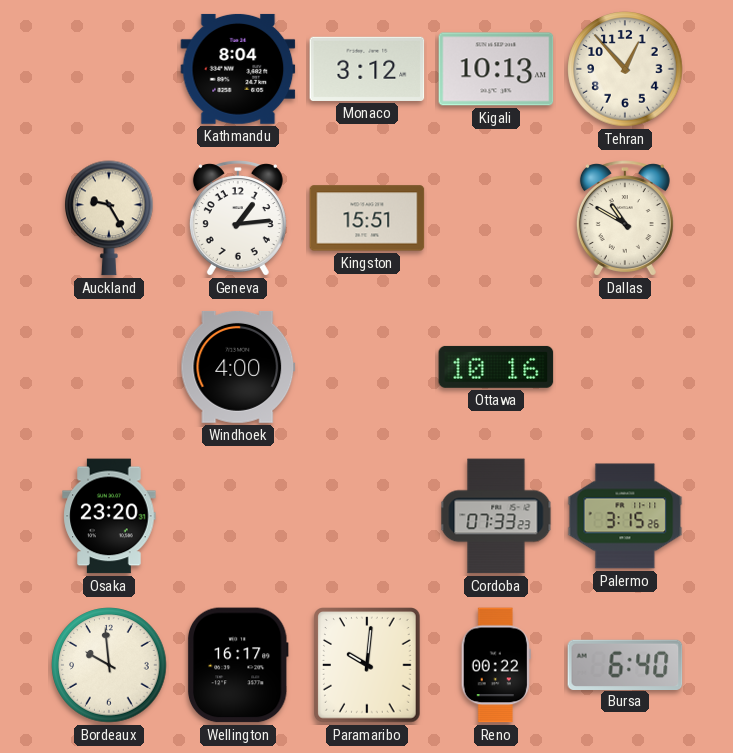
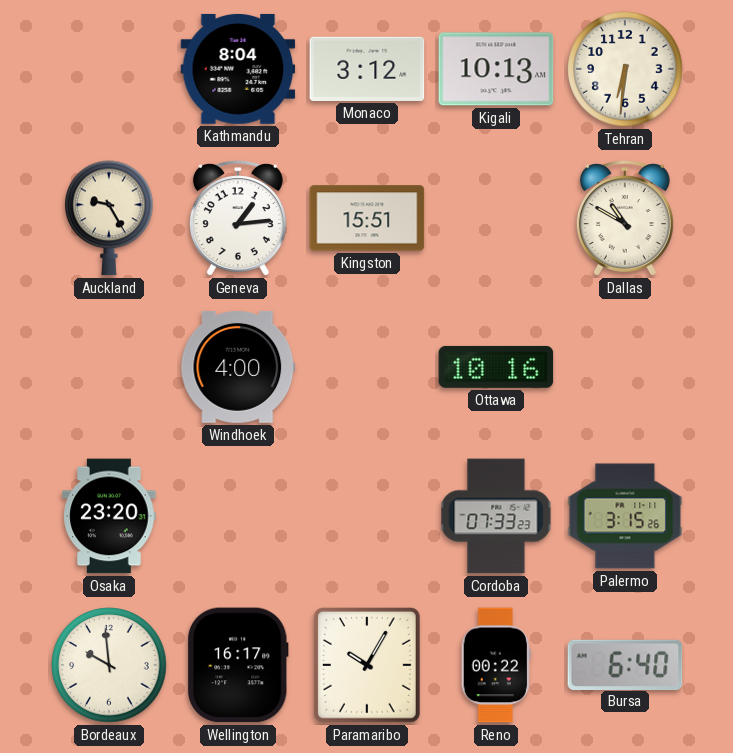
Tehran: 12:53 -> 6:31
Paramaribo: 10:01 -> 10:05
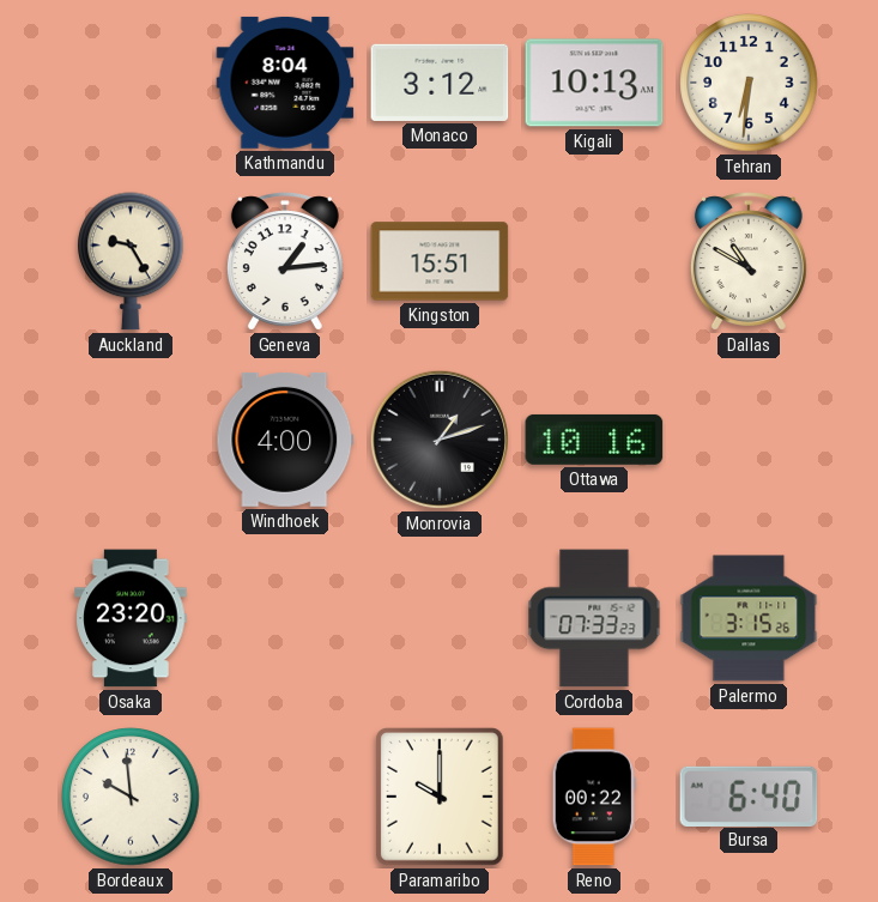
Monrovia: none -> 1:12
Wellington: 16:17 -> none
Paramaribo: 10:05 -> 10:00
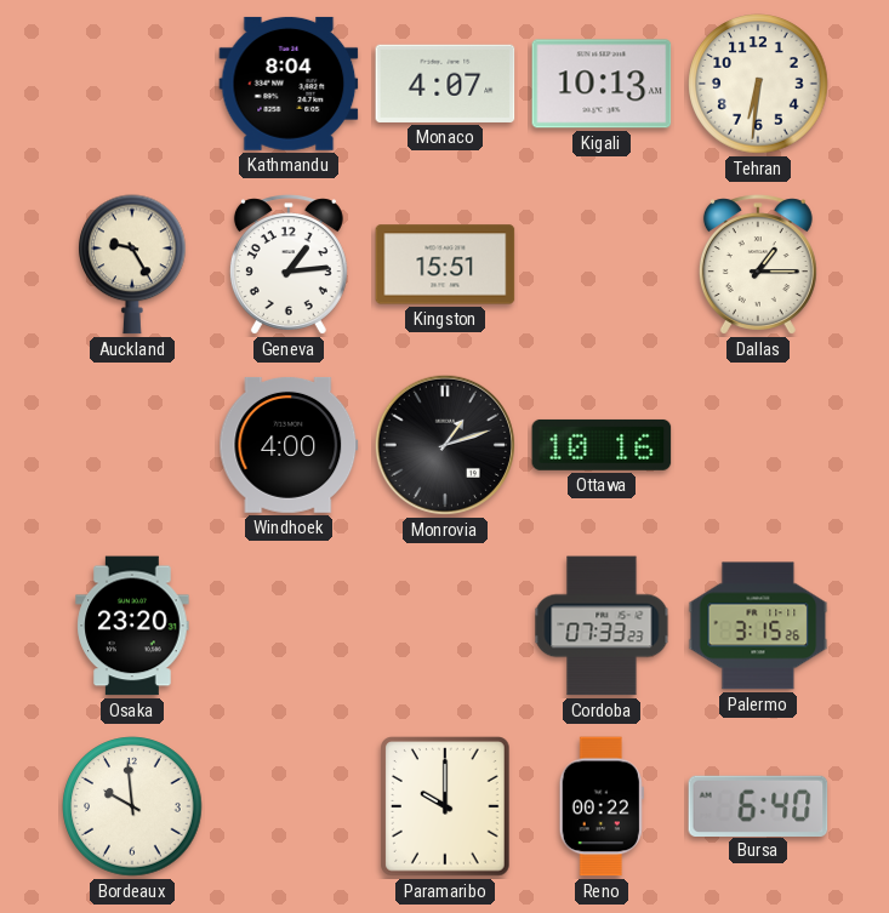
Monaco: 3:12 -> 4:07
Dallas: 10:50 -> 1:15
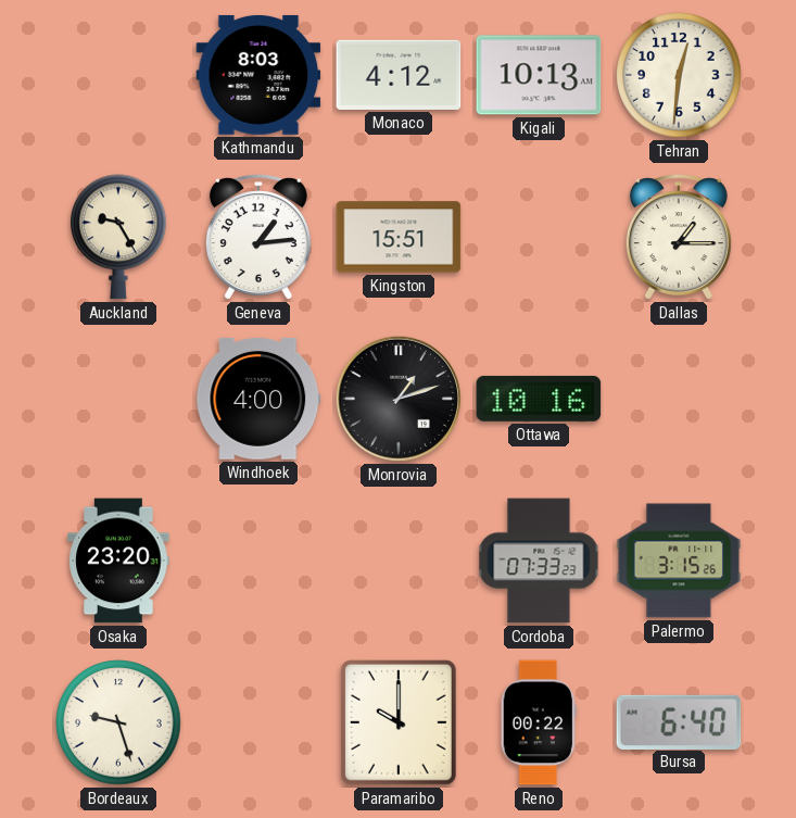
Kathmandu: 8:04 -> 8:03
Monaco: 4:07 -> 4:12
Tehran: 6:31 -> 12:31
Bordeaux: 9:59 -> 9:27
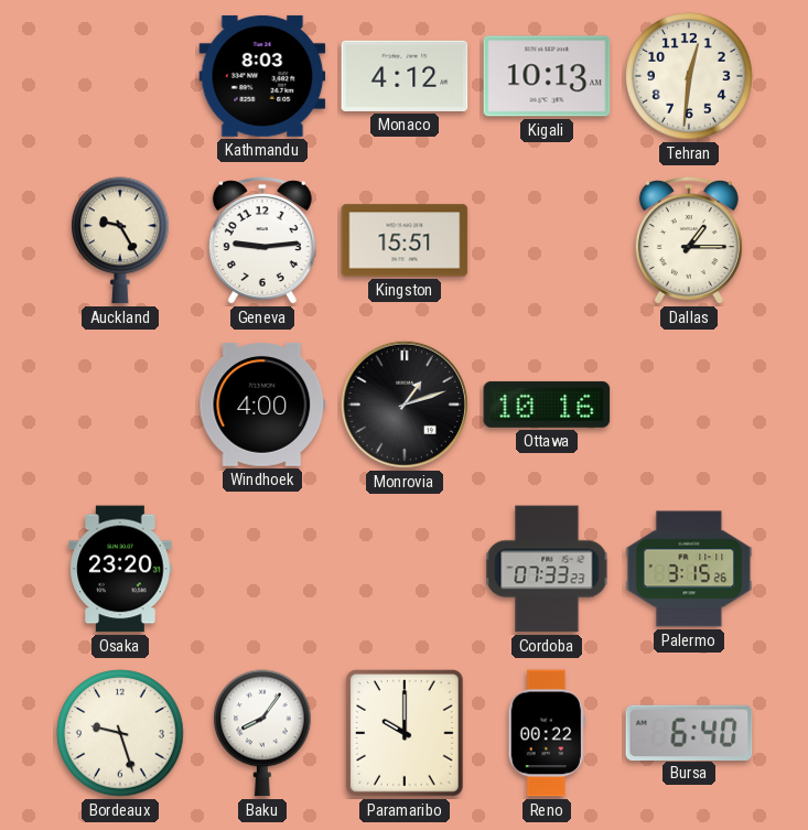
Geneva: 1:14 -> 9:14
Baku: none -> 8:06
